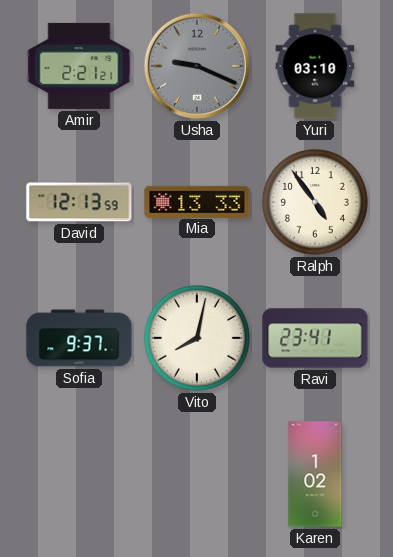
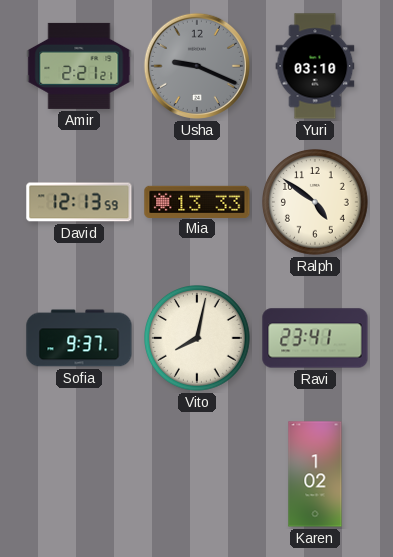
Ralph: 4:54 -> 4:51
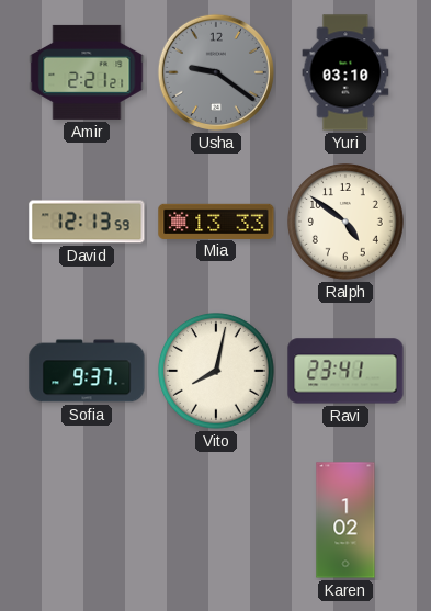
Usha: 9:19 -> 9:21
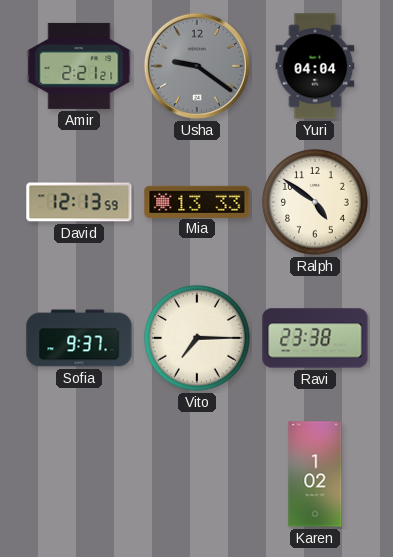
Yuri: 03:10 -> 04:04
Vito: 8:02 -> 7:15
Ravi: 23:41 -> 23:38
